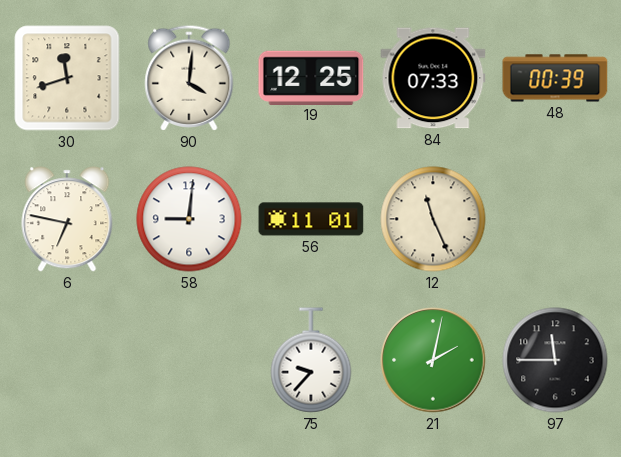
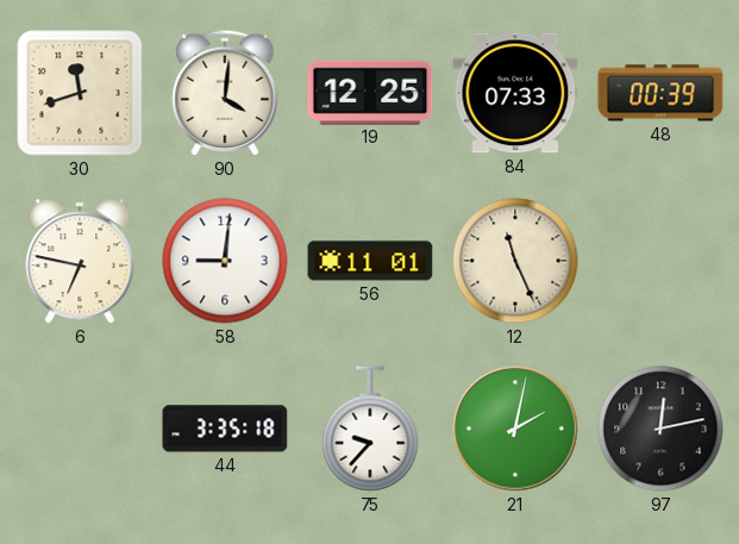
44: none -> 3:35
97: 11:45 -> 12:13
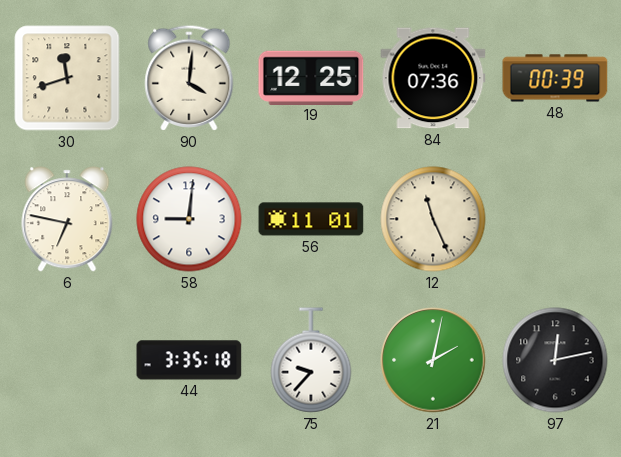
84: 07:33 -> 07:36
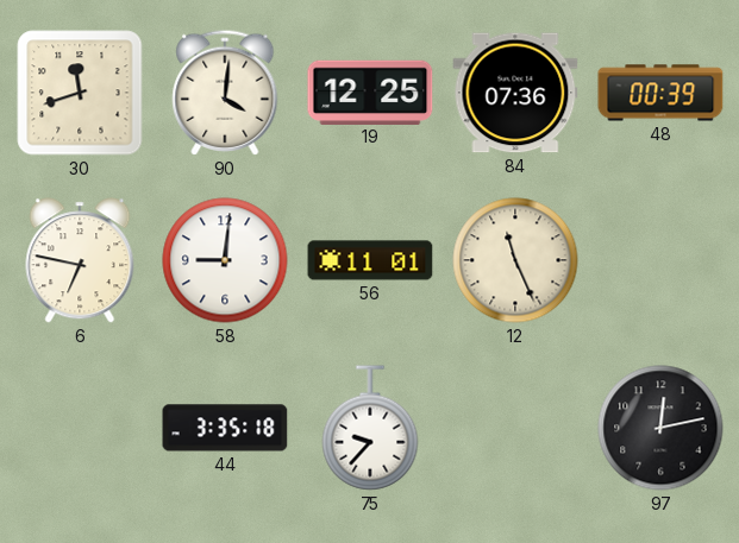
21: 2:02 -> none
